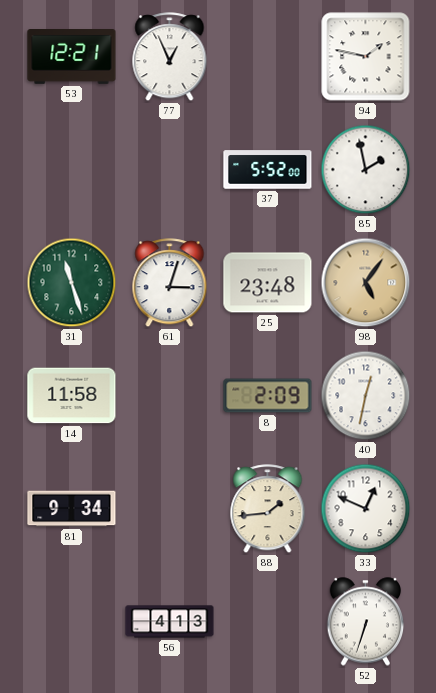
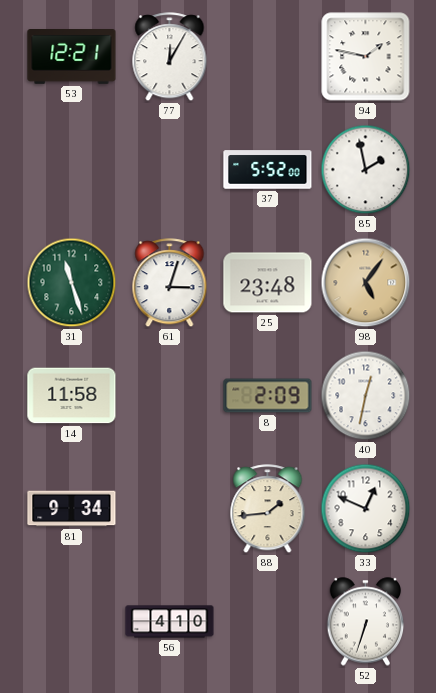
77: 12:56 -> 12:05
56: 4:13 -> 4:10
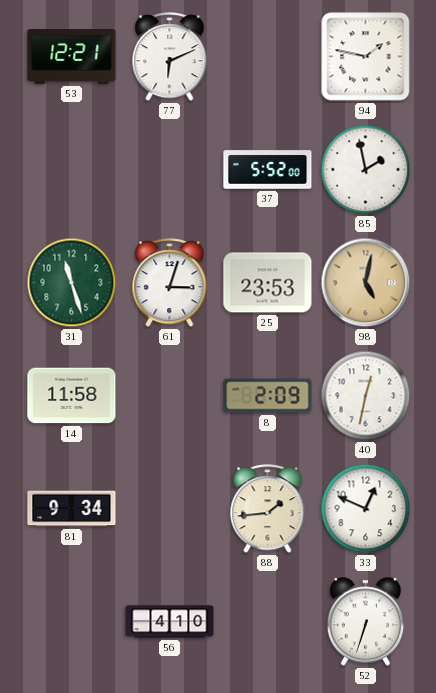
77: 12:05 -> 6:11
25: 23:48 -> 23:53
98: 5:06 -> 5:02
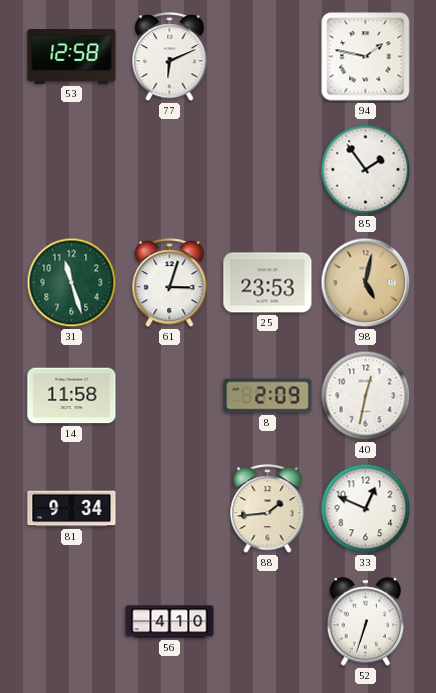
53: 12:21 -> 12:58
37: 5:52 -> none
85: 1:58 -> 1:54
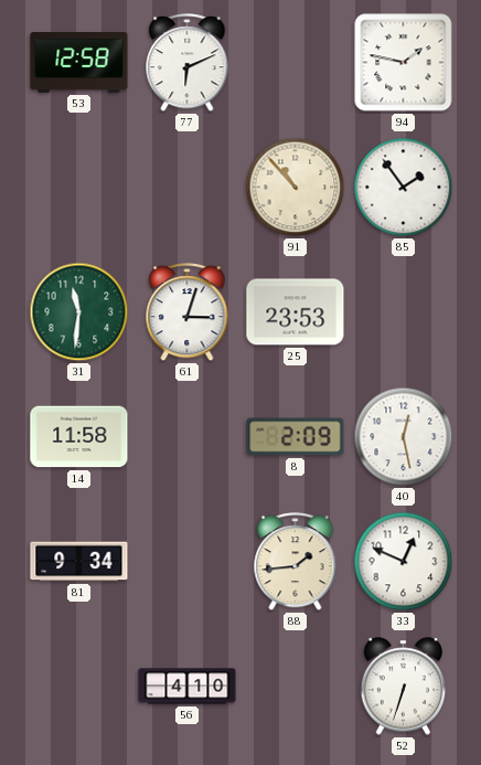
91: none -> 10:53
31: 11:27 -> 11:31
98: 5:02 -> none
40: 12:32 -> 12:28
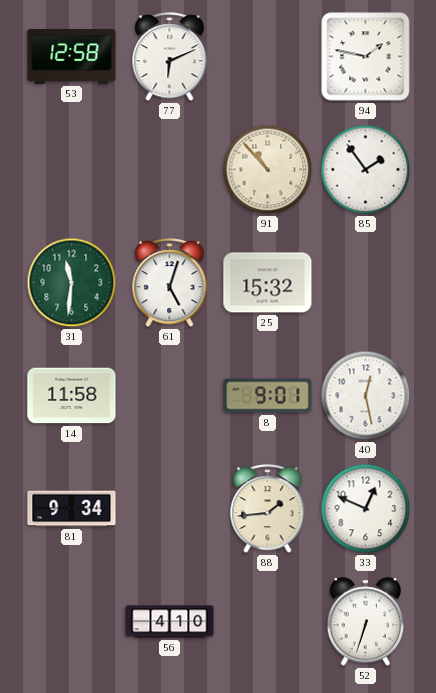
61: 3:03 -> 5:03
25: 23:53 -> 15:32
8: 2:09 -> 9:01
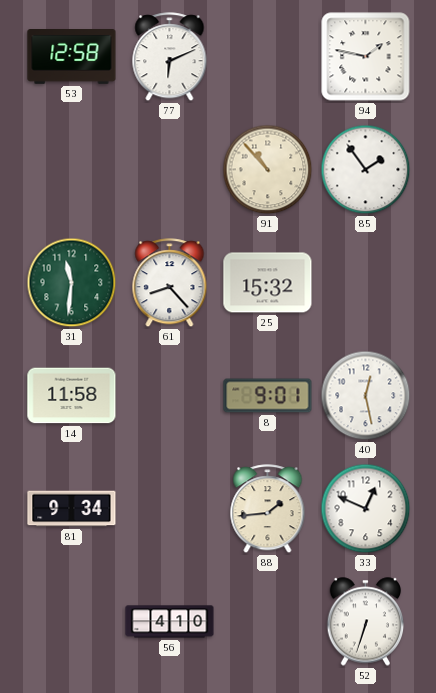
61: 5:03 -> 8:23
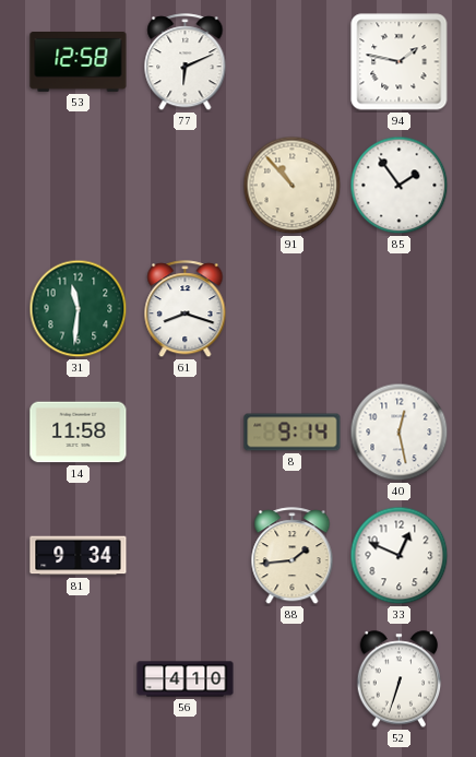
61: 8:23 -> 8:18
25: 15:32 -> none
8: 9:01 -> 9:14
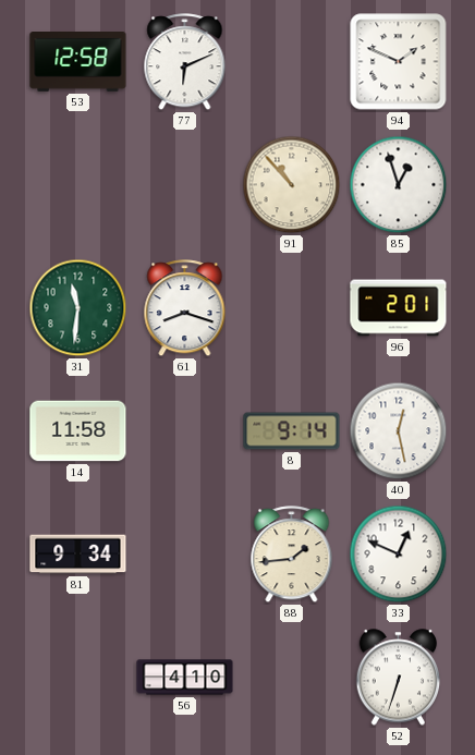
94: 1:47 -> 1:49
85: 1:54 -> 12:57
96: none -> 2:01
